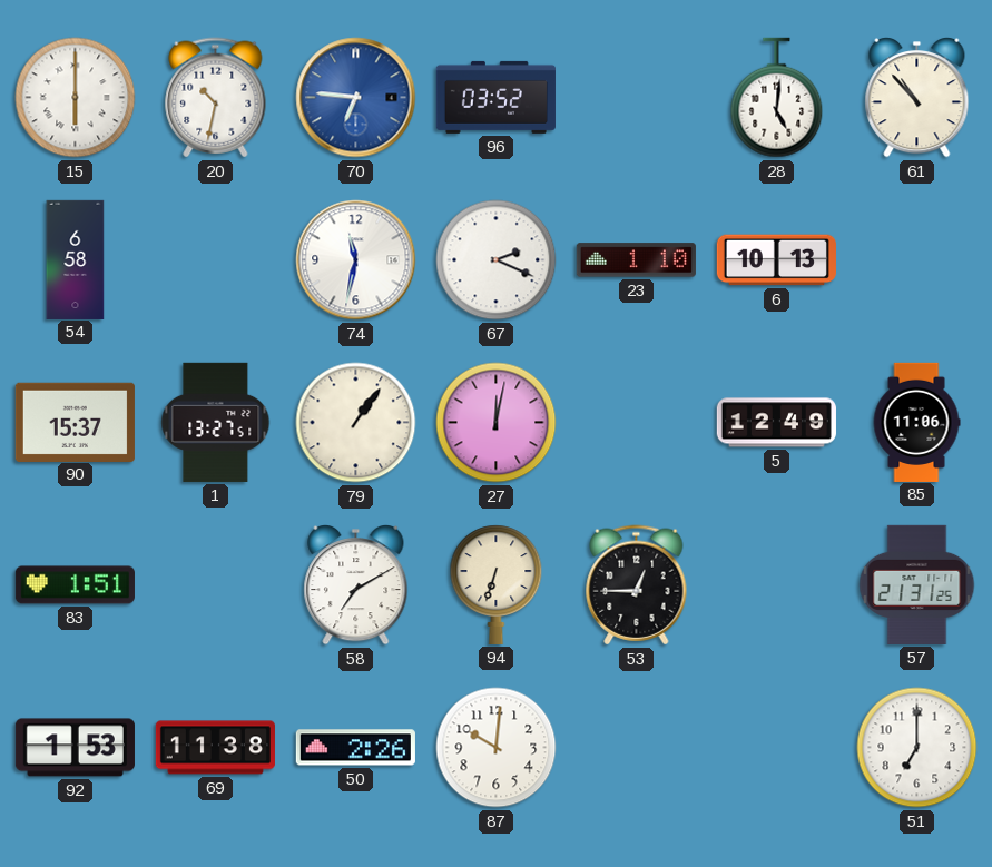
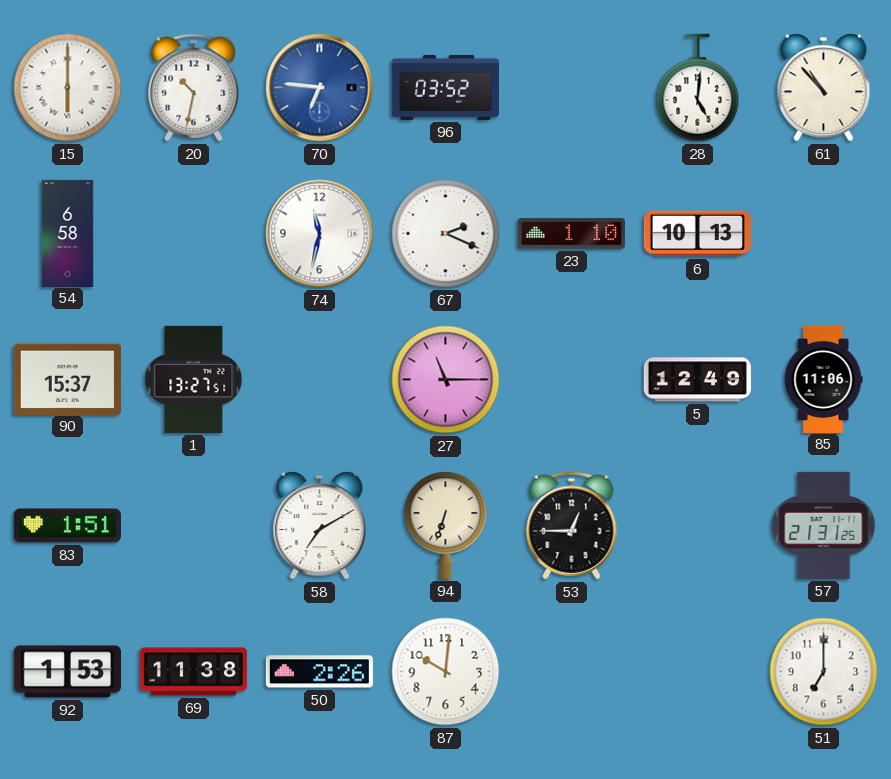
79: 1:06 -> none
27: 12:02 -> 11:15
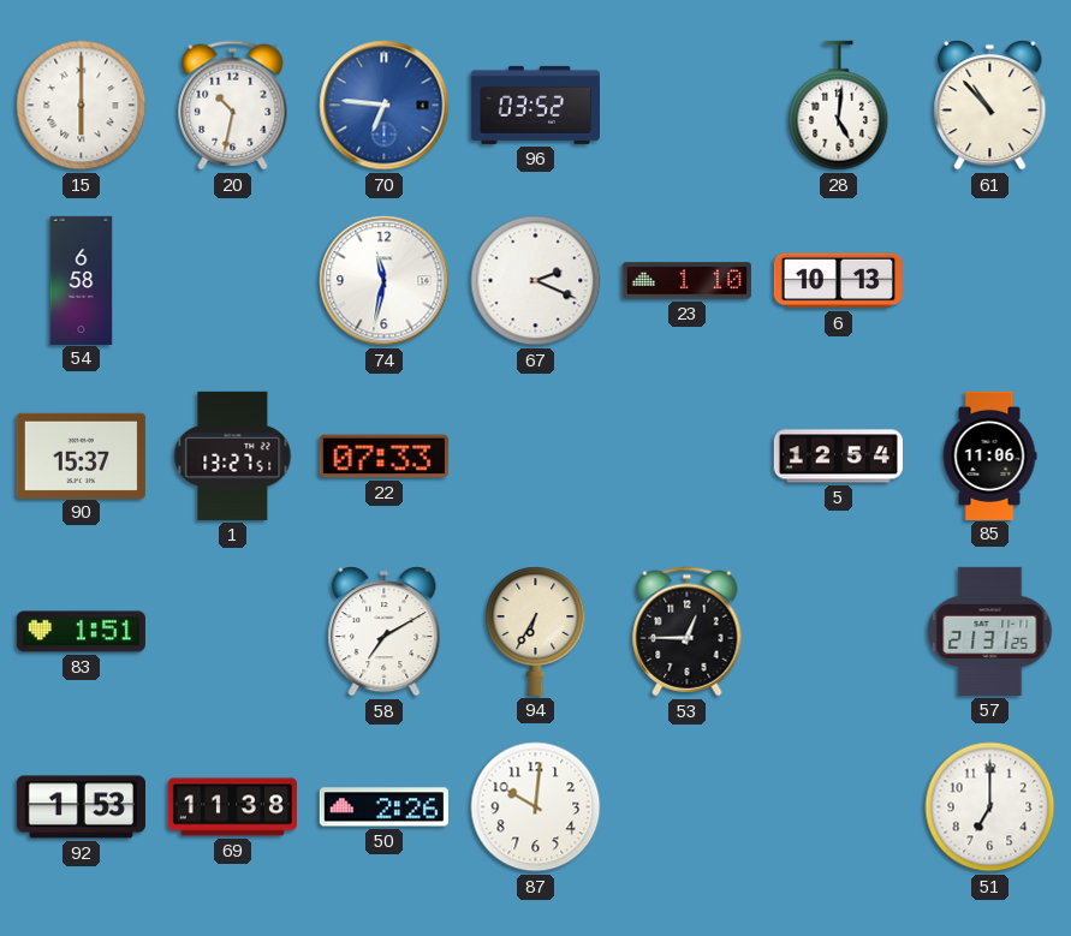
22: none -> 07:33
27: 11:15 -> none
5: 12:49 -> 12:54
94: 6:33 -> 6:35
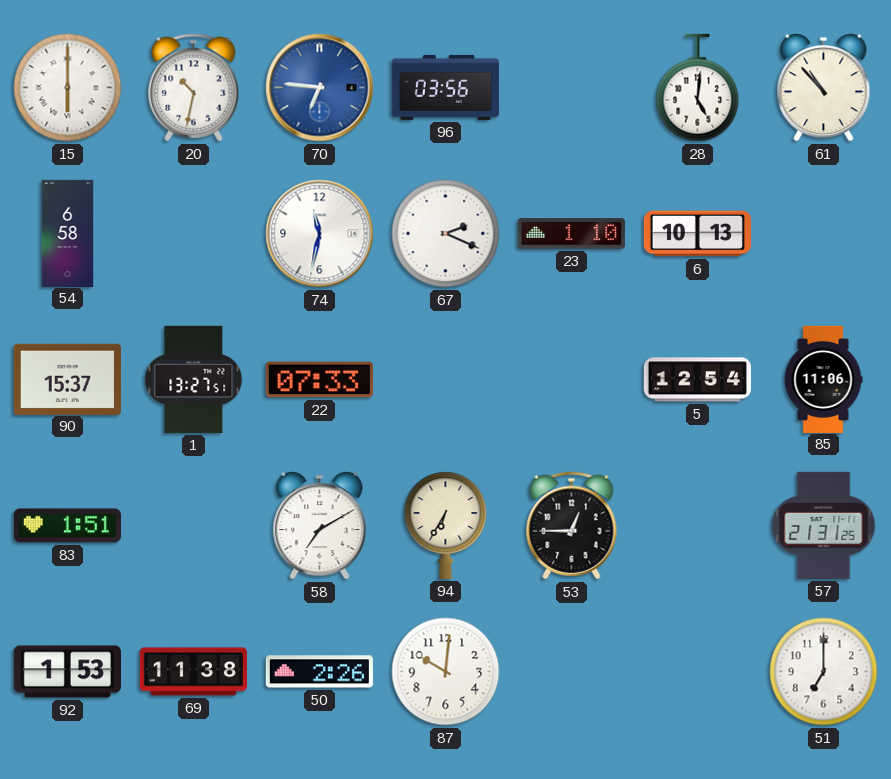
96: 03:52 -> 03:56
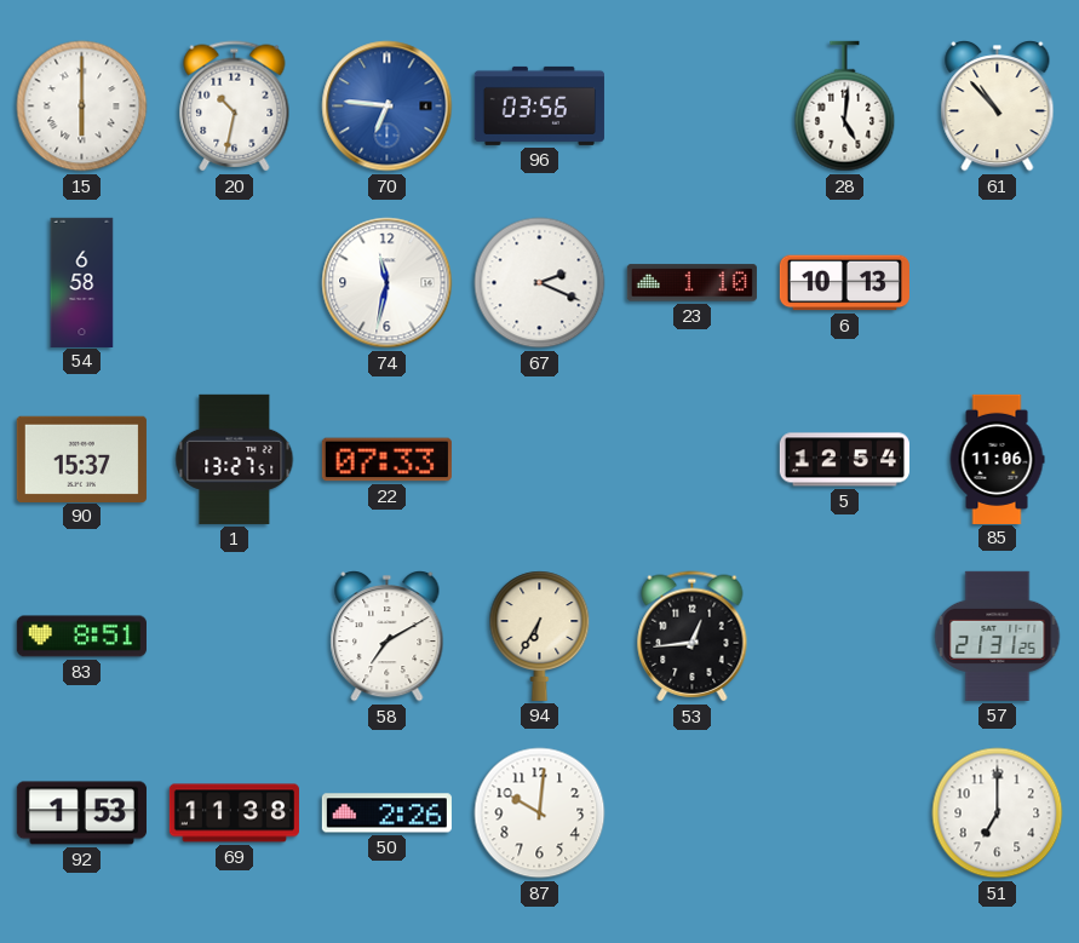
83: 1:51 -> 8:51
53: 12:45 -> 12:44
